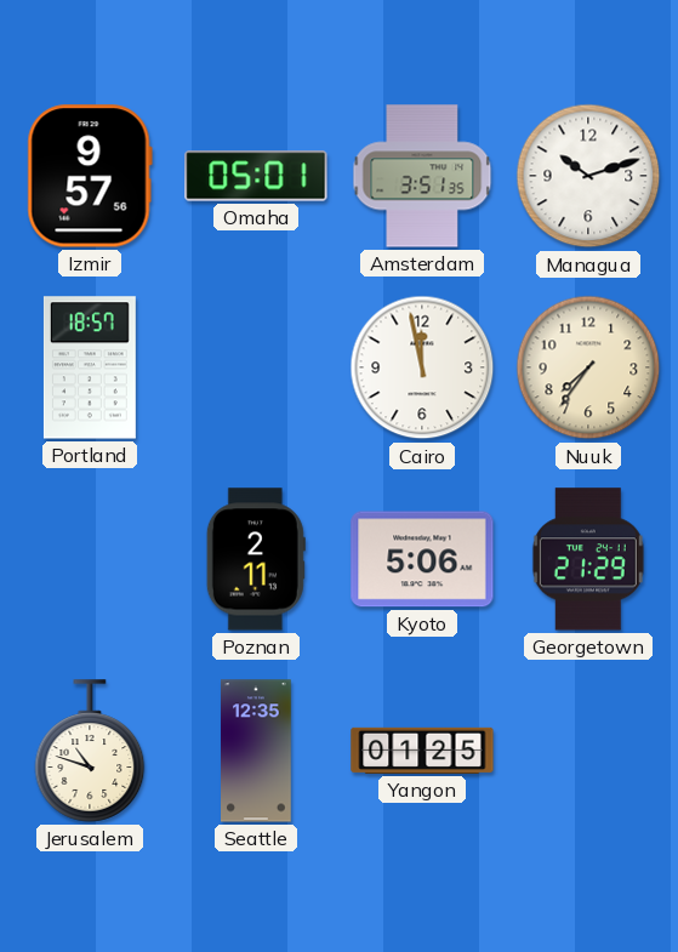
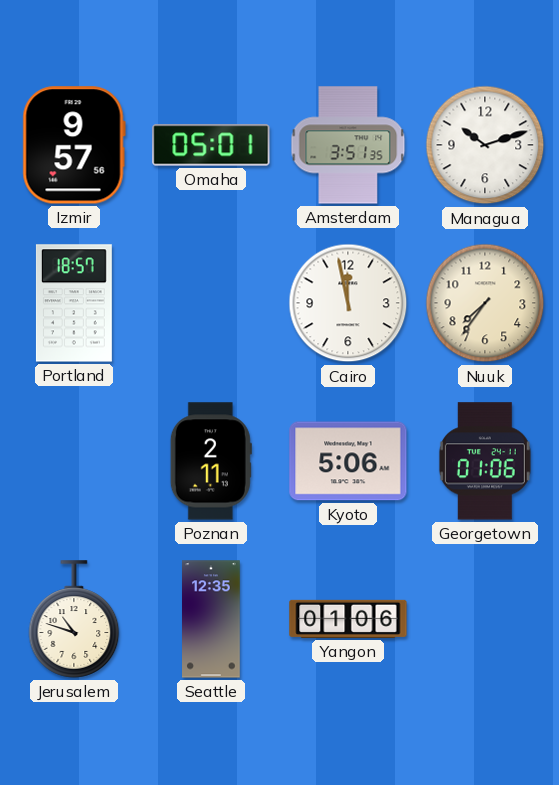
Georgetown: 21:29 -> 01:06
Yangon: 01:25 -> 01:06
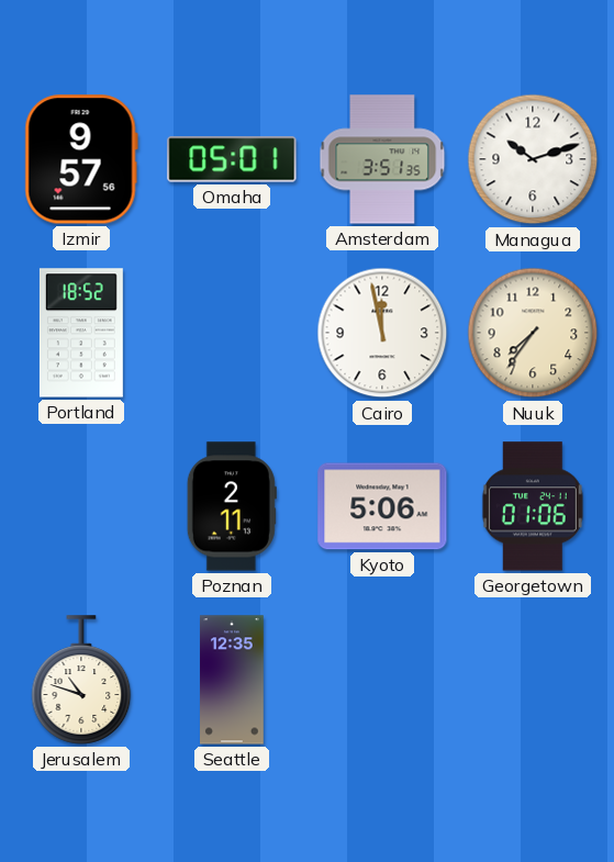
Portland: 18:57 -> 18:52
Yangon: 01:06 -> none
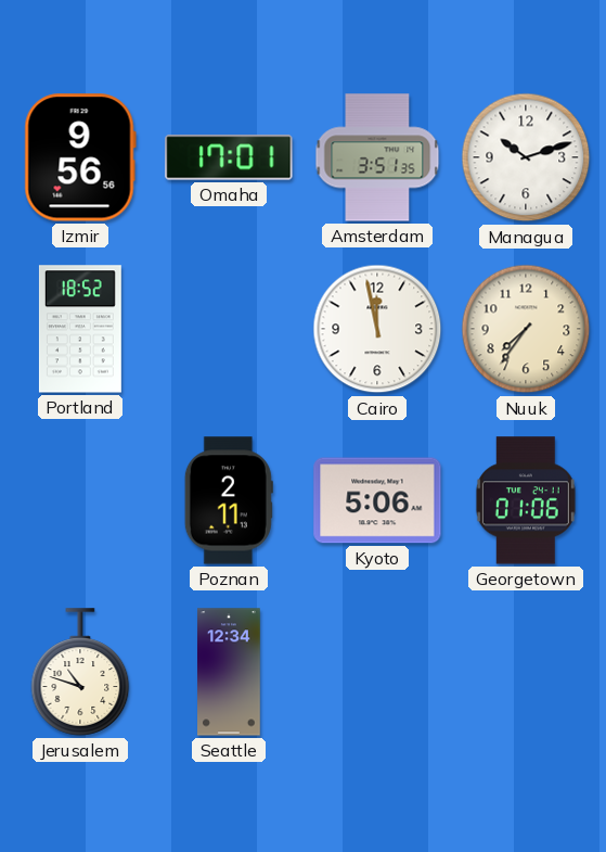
Izmir: 9:57 -> 9:56
Omaha: 05:01 -> 17:01
Seattle: 12:35 -> 12:34
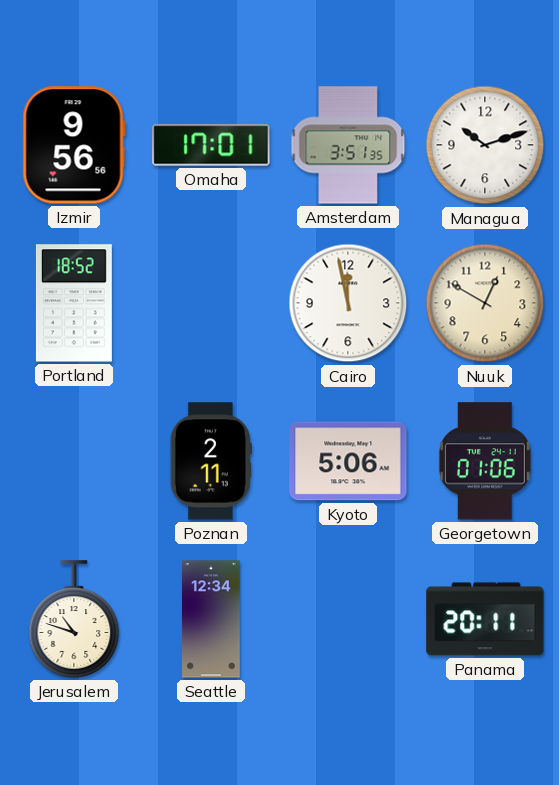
Nuuk: 7:36 -> 12:50
Panama: none -> 20:11
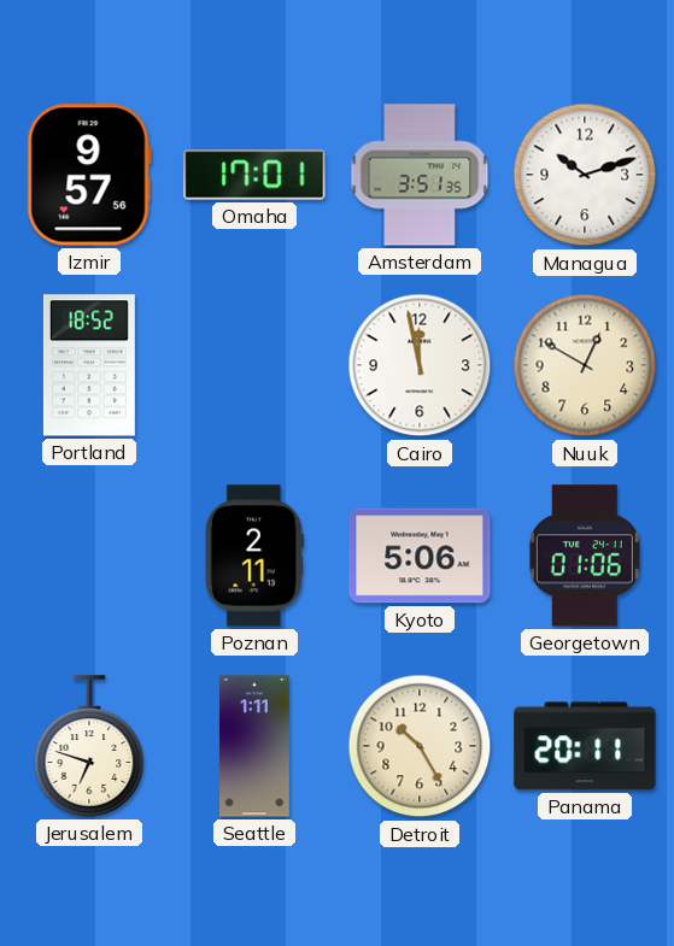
Izmir: 9:56 -> 9:57
Jerusalem: 10:48 -> 6:48
Seattle: 12:34 -> 1:11
Detroit: none -> 10:25
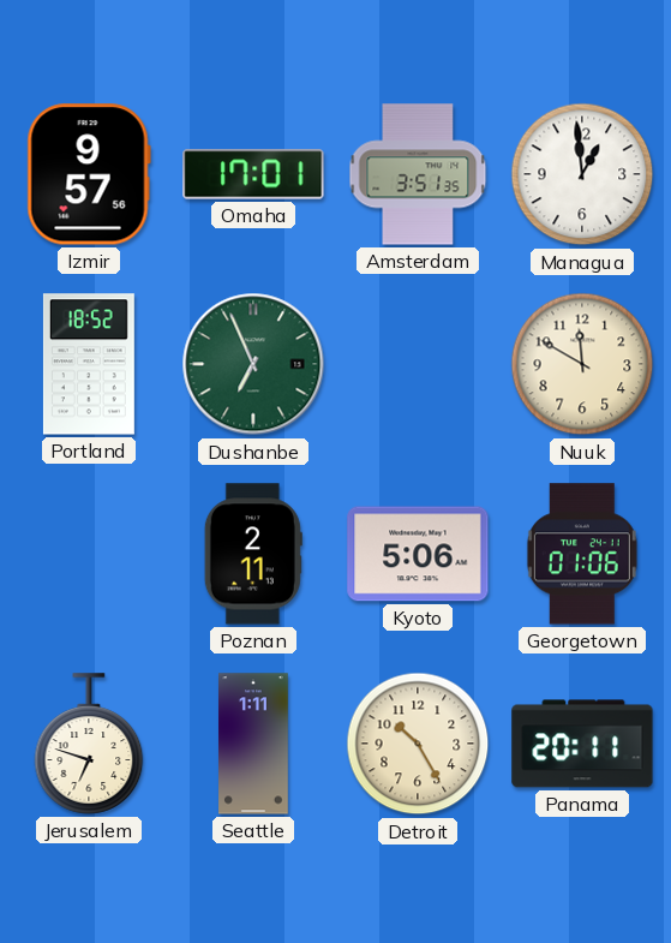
Managua: 10:12 -> 12:59
Dushanbe: none -> 6:56
Cairo: 11:58 -> none
Nuuk: 12:50 -> 11:50
